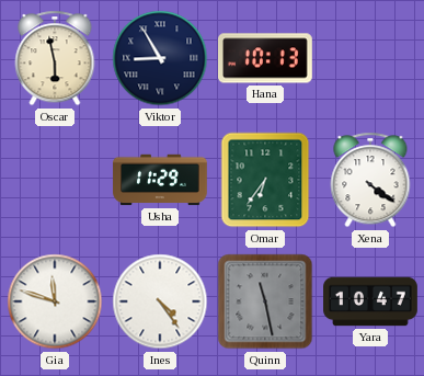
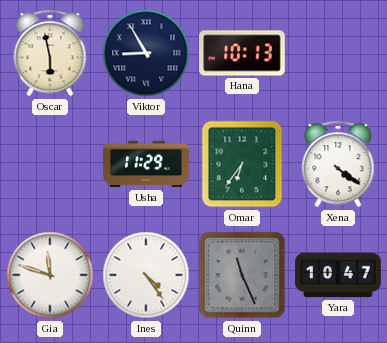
Quinn: 11:28 -> 11:26
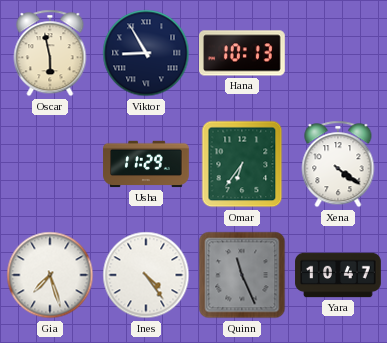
Gia: 11:48 -> 7:27
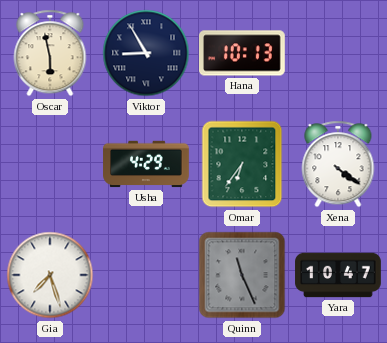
Usha: 11:29 -> 4:29
Ines: 4:24 -> none
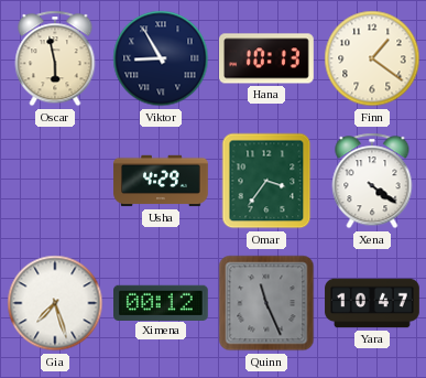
Finn: none -> 1:21
Omar: 6:36 -> 3:36
Ximena: none -> 00:12
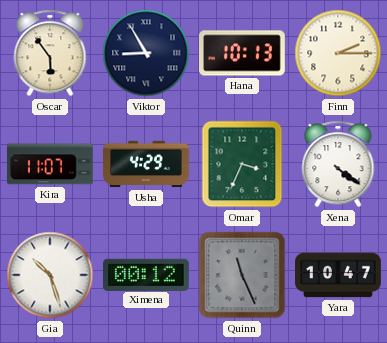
Oscar: 5:58 -> 5:54
Finn: 1:21 -> 2:15
Kira: none -> 11:07
Omar: 3:36 -> 3:34
Gia: 7:27 -> 10:27
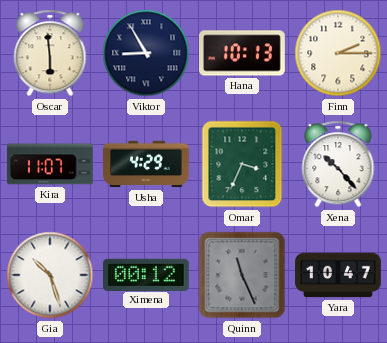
Oscar: 5:54 -> 5:59
Xena: 4:21 -> 10:23
